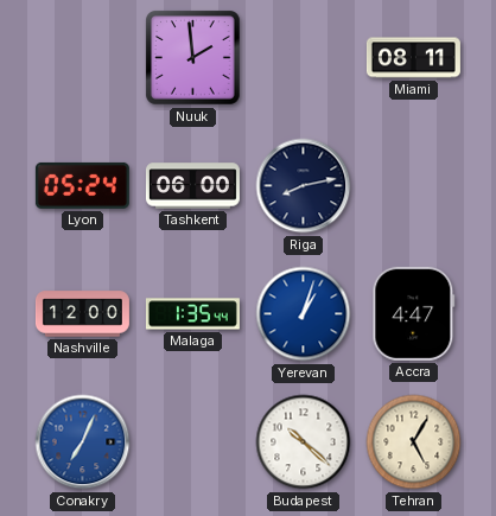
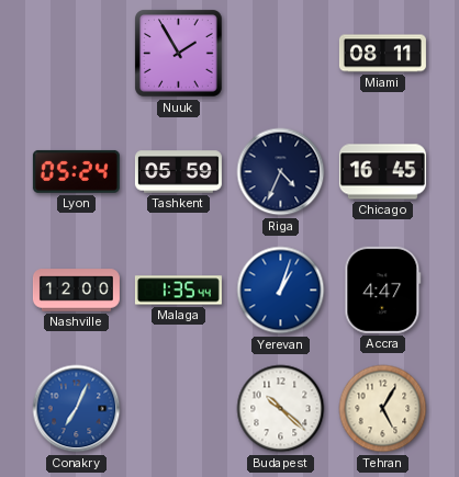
Nuuk: 1:59 -> 1:55
Tashkent: 06:00 -> 05:59
Riga: 8:13 -> 4:34
Chicago: none -> 16:45
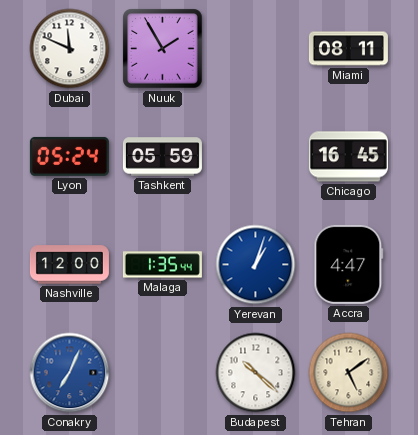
Dubai: none -> 11:49
Riga: 4:34 -> none
Tehran: 5:05 -> 5:09
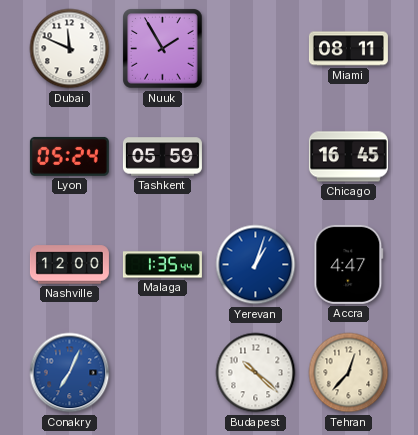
Tehran: 5:09 -> 12:37
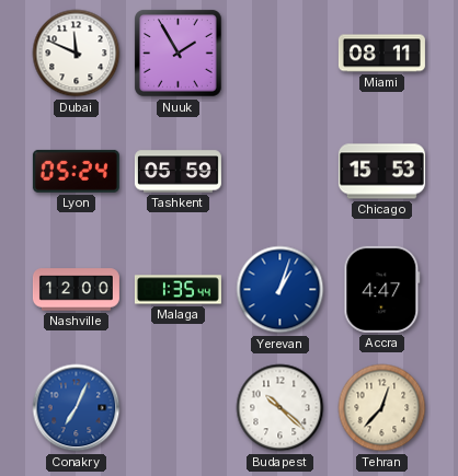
Chicago: 16:45 -> 15:53
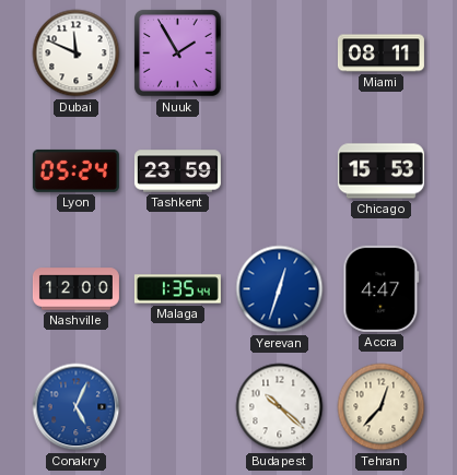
Tashkent: 05:59 -> 23:59
Yerevan: 1:03 -> 12:33
Conakry: 7:04 -> 5:04
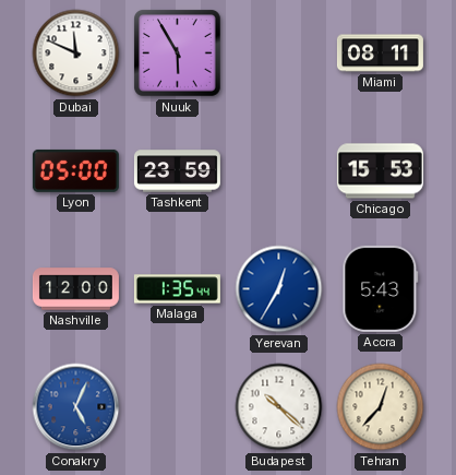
Nuuk: 1:55 -> 5:55
Lyon: 05:24 -> 05:00
Yerevan: 12:33 -> 12:35
Accra: 4:47 -> 5:43
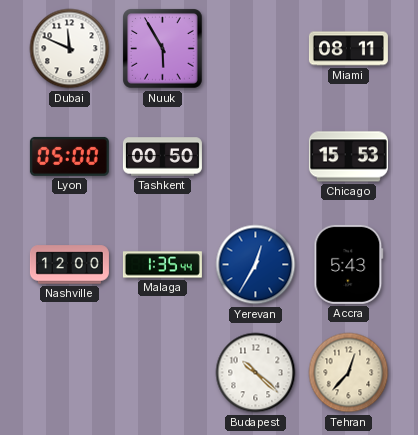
Tashkent: 23:59 -> 00:50
Conakry: 5:04 -> none
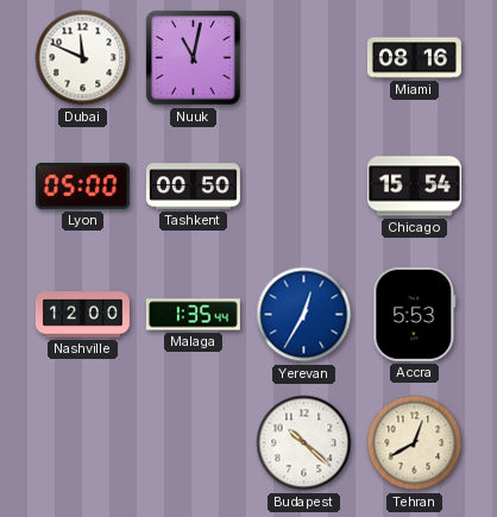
Nuuk: 5:55 -> 11:02
Miami: 08:11 -> 08:16
Chicago: 15:53 -> 15:54
Accra: 5:43 -> 5:53
Tehran: 12:37 -> 12:40
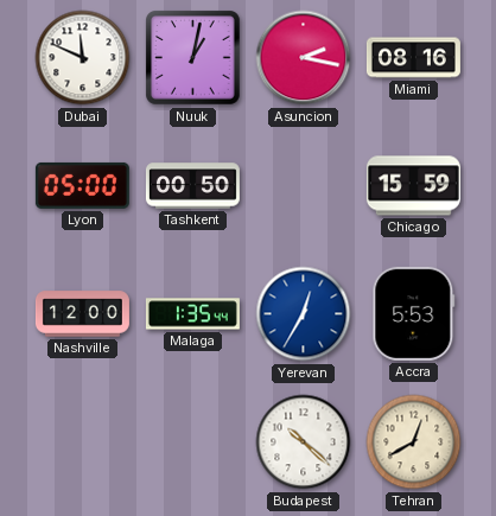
Nuuk: 11:02 -> 1:02
Asuncion: none -> 2:17
Chicago: 15:54 -> 15:59
